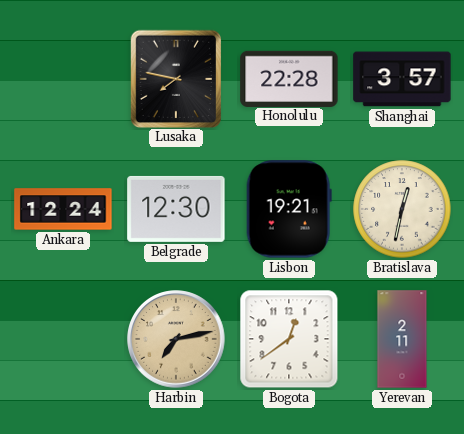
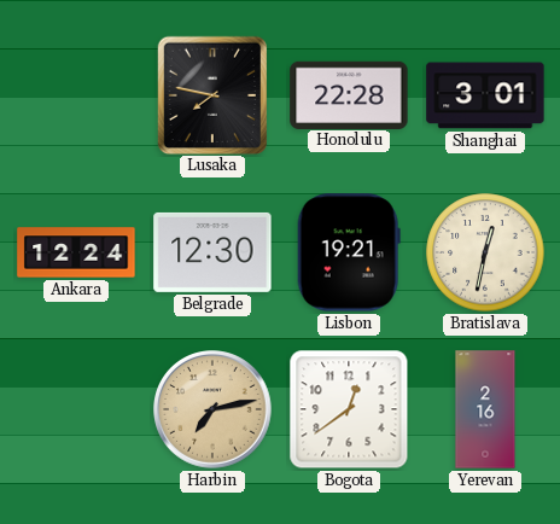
Shanghai: 3:57 -> 3:01
Yerevan: 2:11 -> 2:16
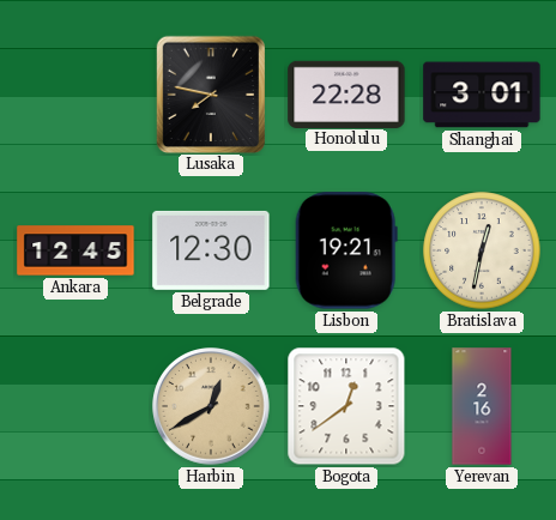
Ankara: 12:24 -> 12:45
Harbin: 7:13 -> 12:40
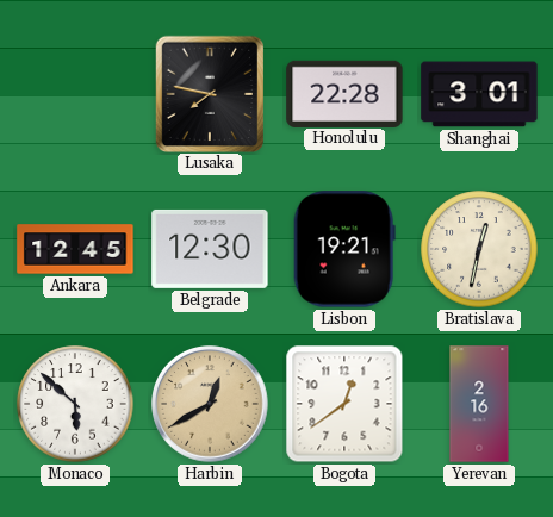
Monaco: none -> 5:52
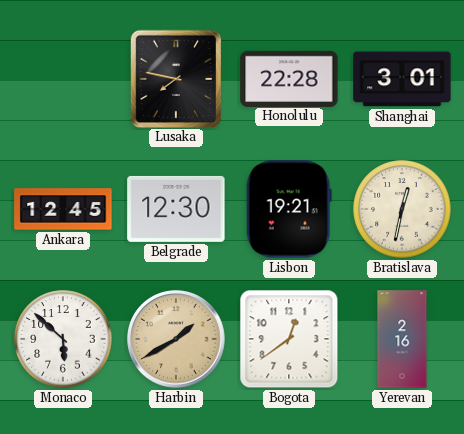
Harbin: 12:40 -> 1:40
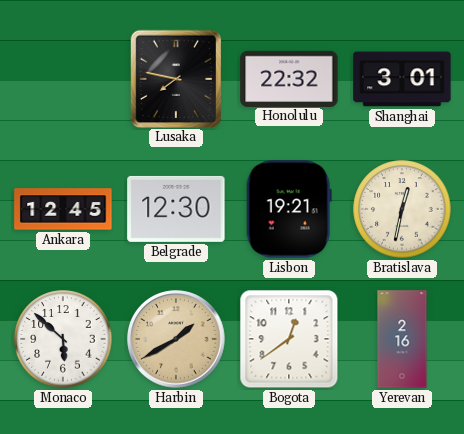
Honolulu: 22:28 -> 22:32
